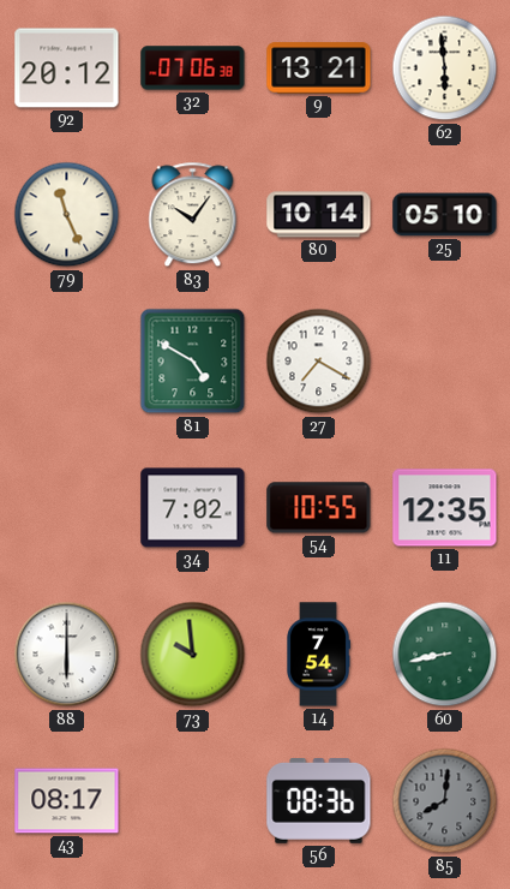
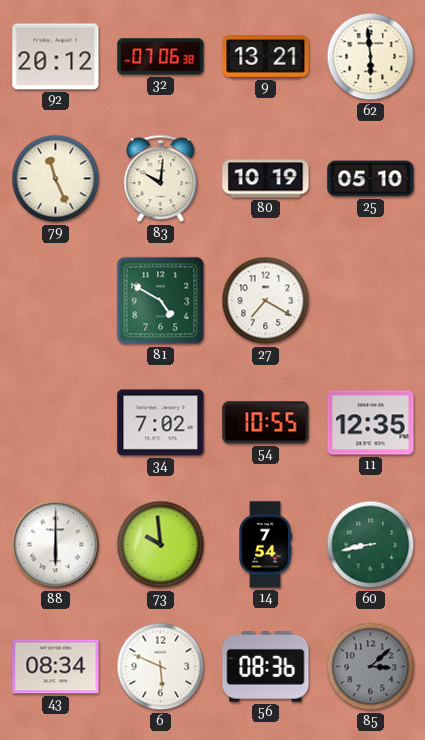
83: 10:06 -> 10:01
80: 10:14 -> 10:19
43: 08:17 -> 08:34
6: none -> 5:49
85: 8:01 -> 3:08
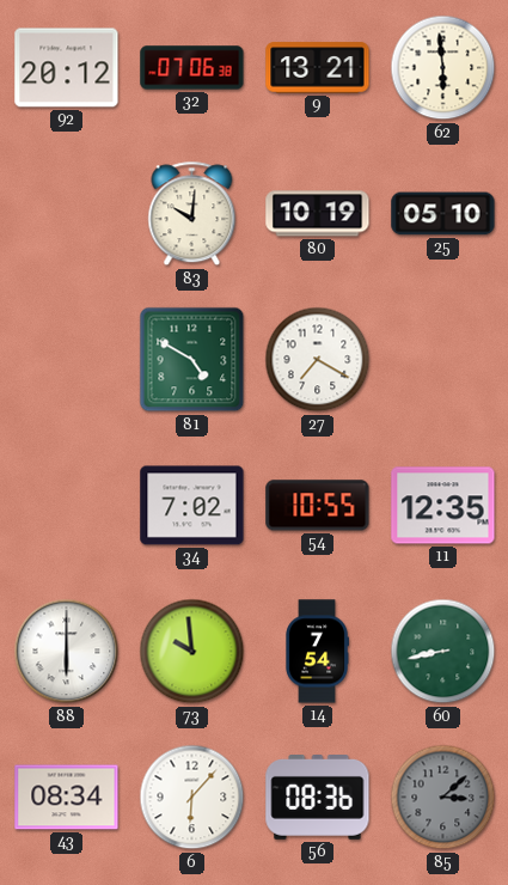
79: 11:26 -> none
6: 5:49 -> 6:07
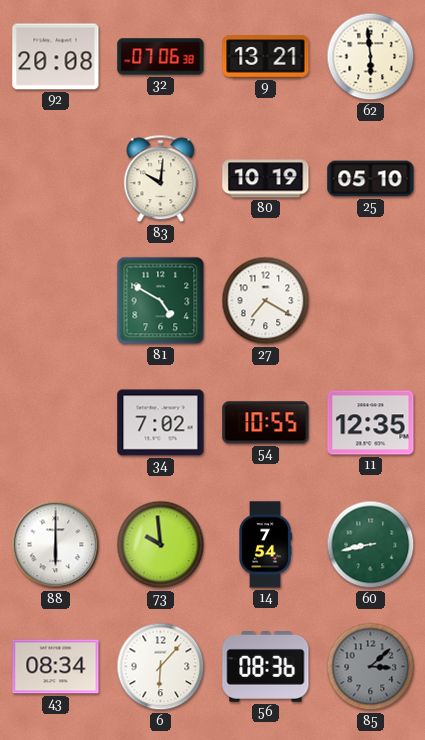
92: 20:12 -> 20:08
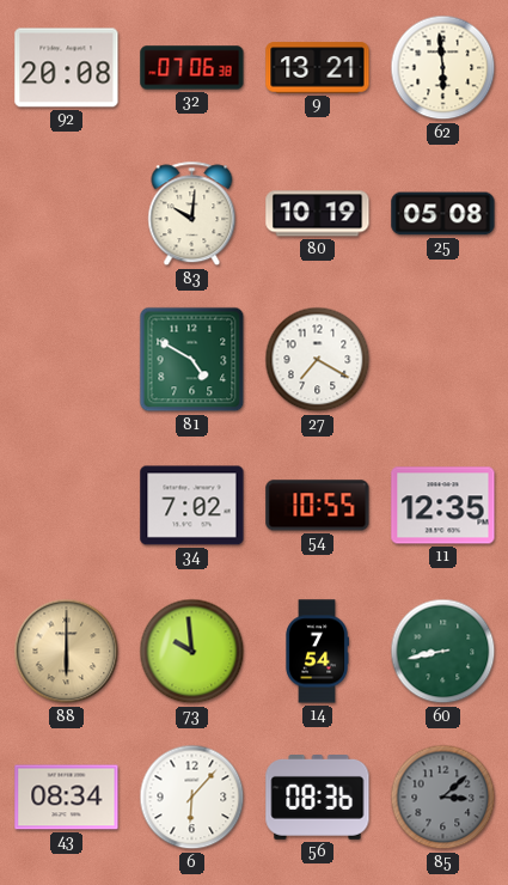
25: 05:10 -> 05:08
88 dial: white -> champagne
